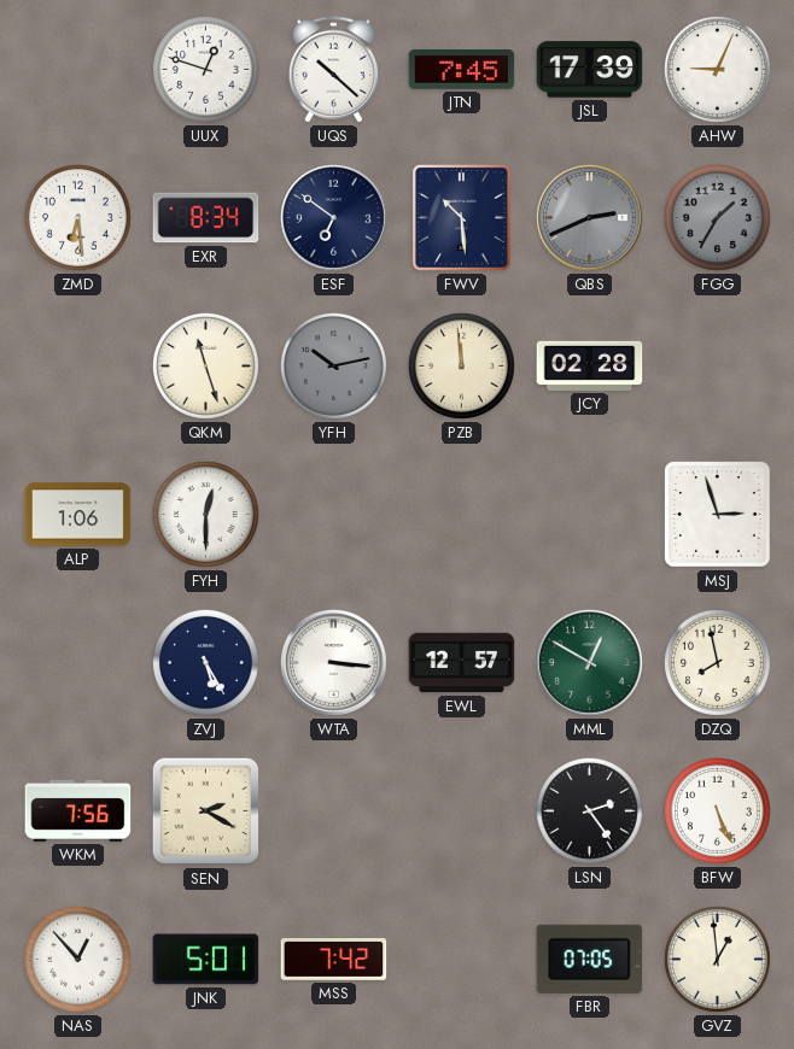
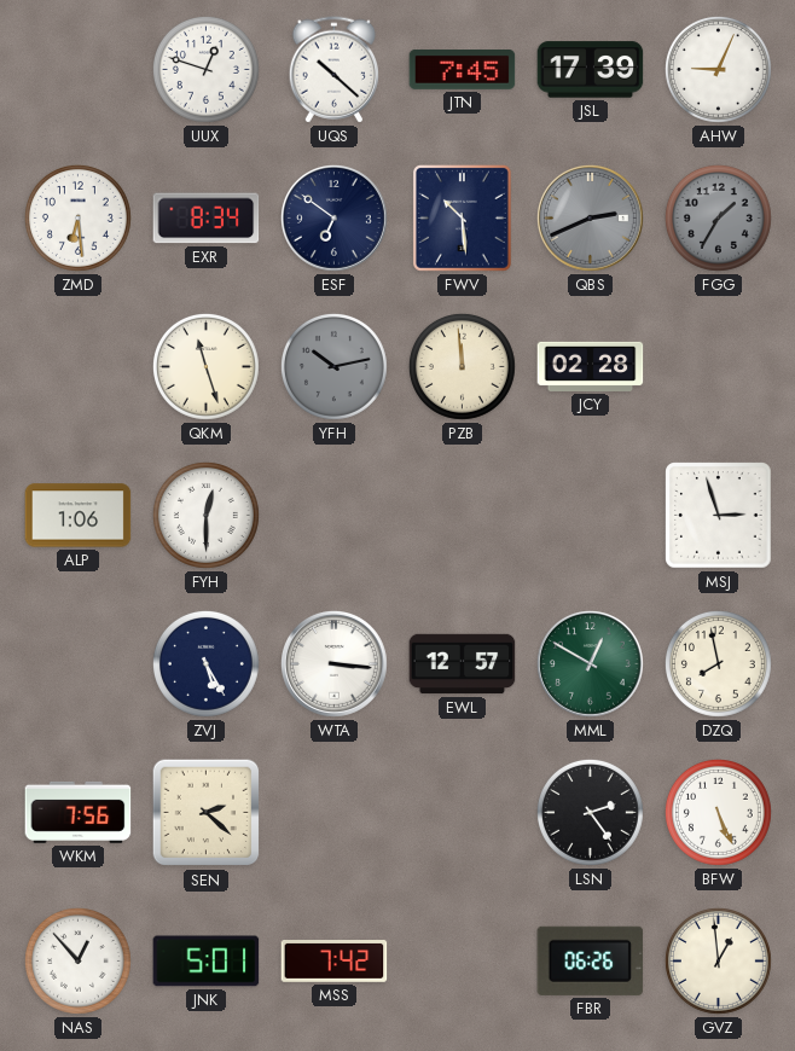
SEN: 2:20 -> 2:22
FBR: 07:05 -> 06:26
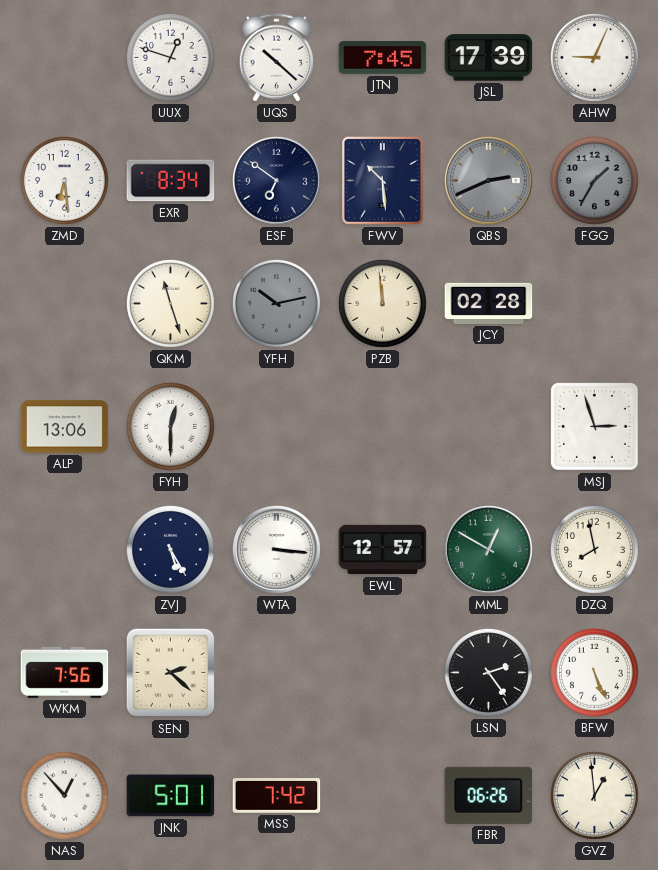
ALP: 1:06 -> 13:06
